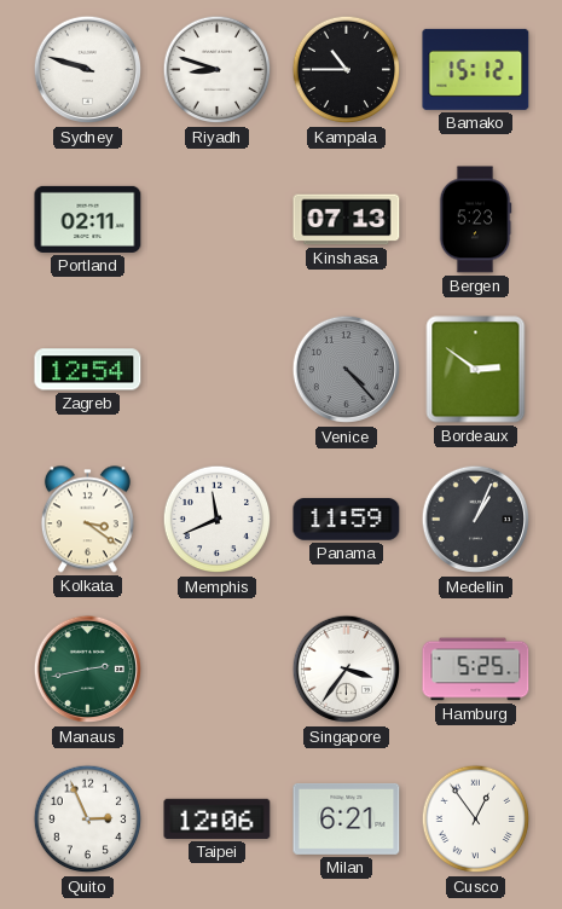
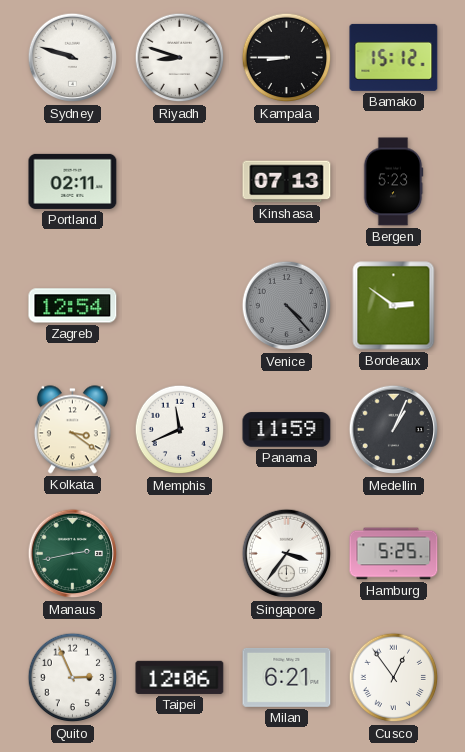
Kampala: 10:45 -> 8:45
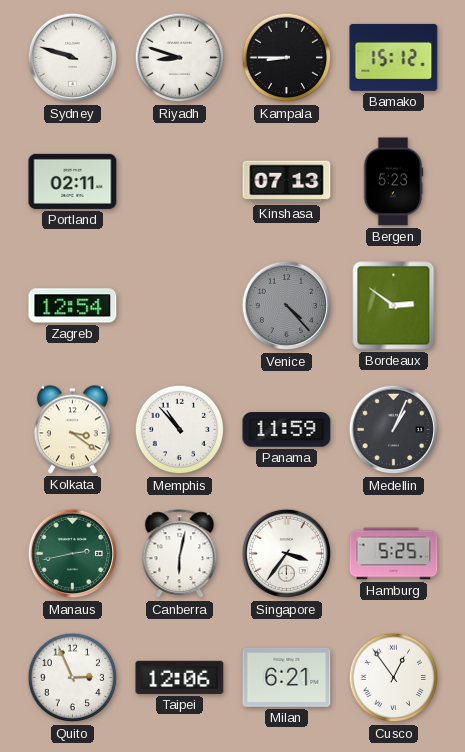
Memphis: 11:41 -> 10:53
Canberra: none -> 6:02
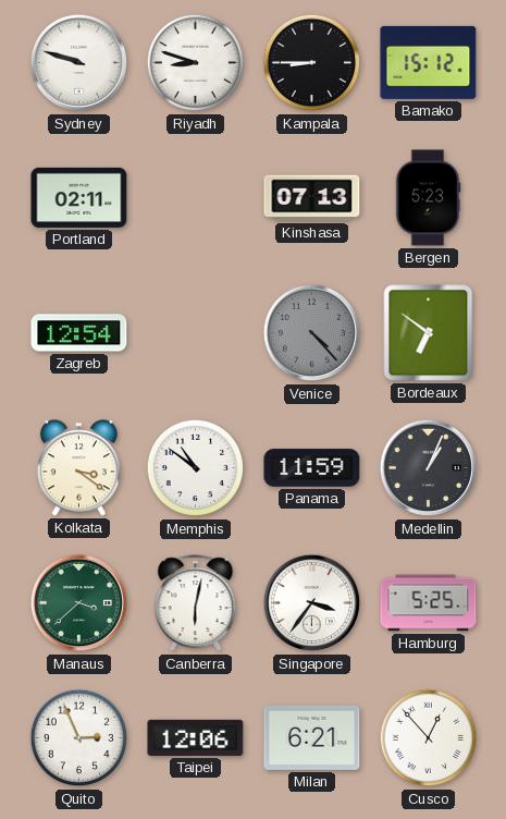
Bordeaux: 2:51 -> 6:51
Memphis: 10:53 -> 10:51
Manaus: 2:43 -> 3:38
Cusco: 12:54 -> 12:53
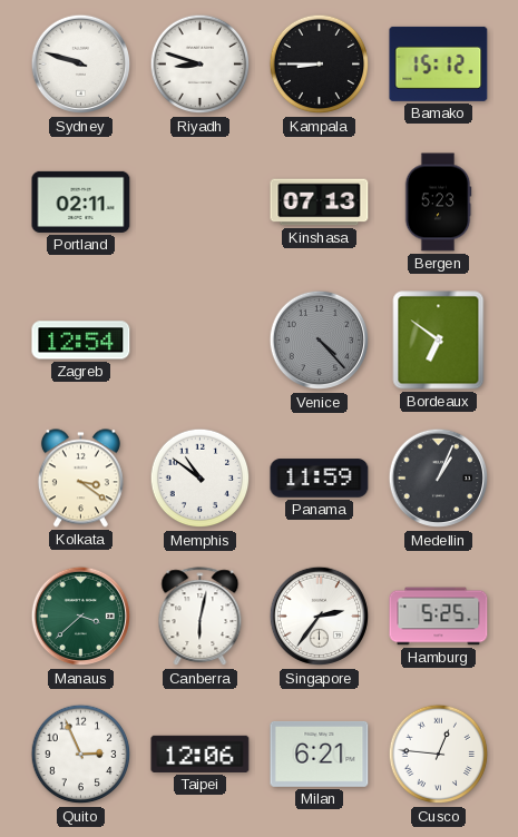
Singapore: 3:36 -> 2:36
Cusco: 12:53 -> 12:46
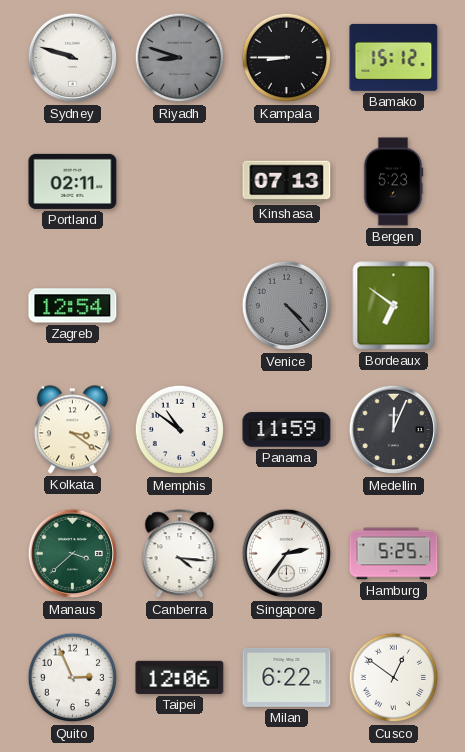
Riyadh dial: white -> grey
Medellin: 1:04 -> 12:04
Canberra: 6:02 -> 4:16
Milan: 6:21 -> 6:22
Cusco: 12:46 -> 12:51
